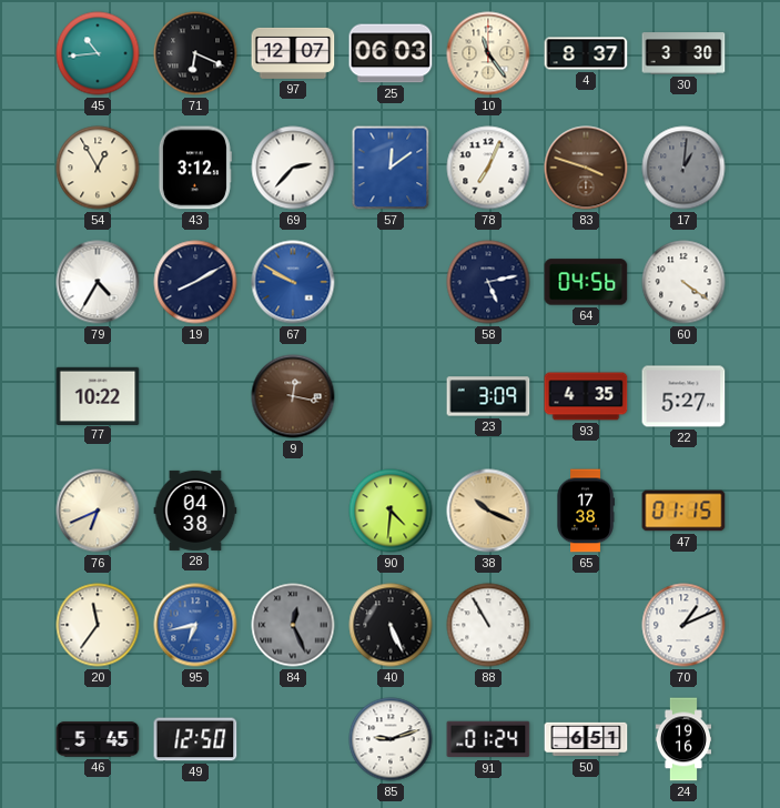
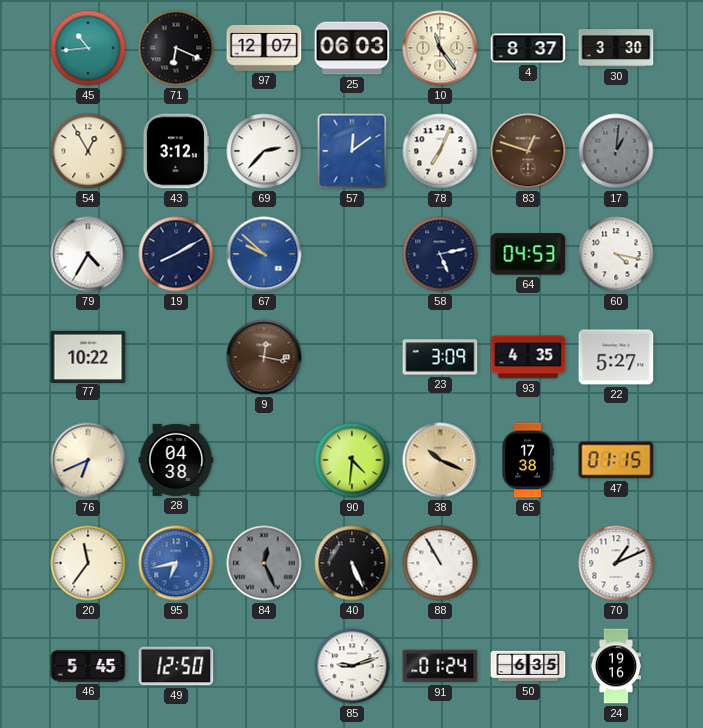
83: 3:48 -> 12:48
67: 9:50 -> 9:52
64: 04:56 -> 04:53
60: 4:21 -> 4:17
50: 6:51 -> 6:35
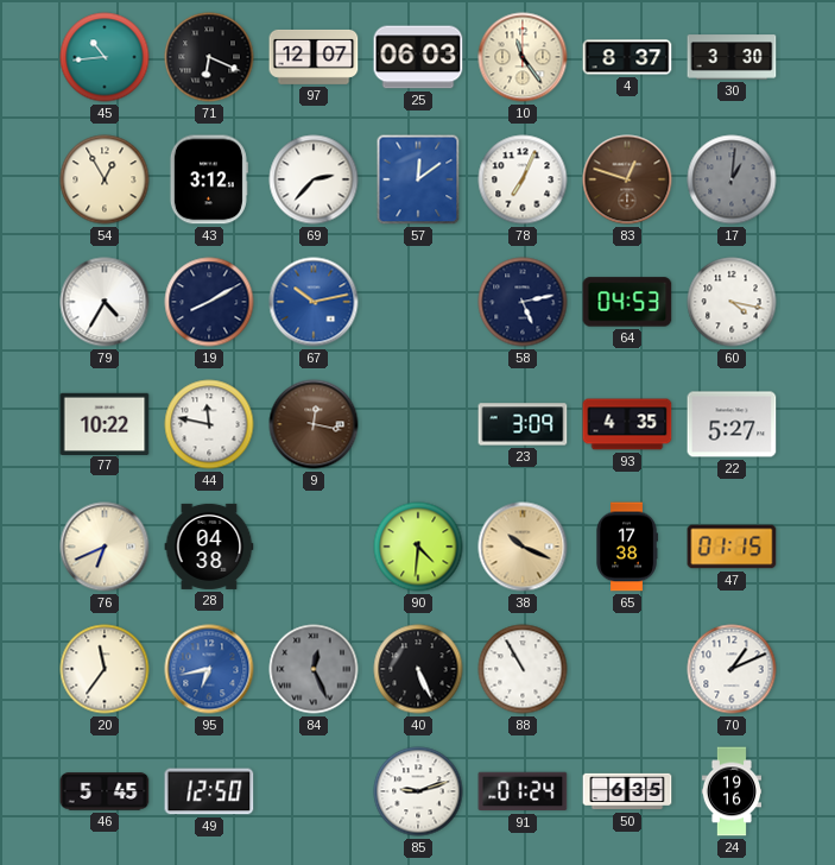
67: 9:52 -> 10:13
44: none -> 11:47
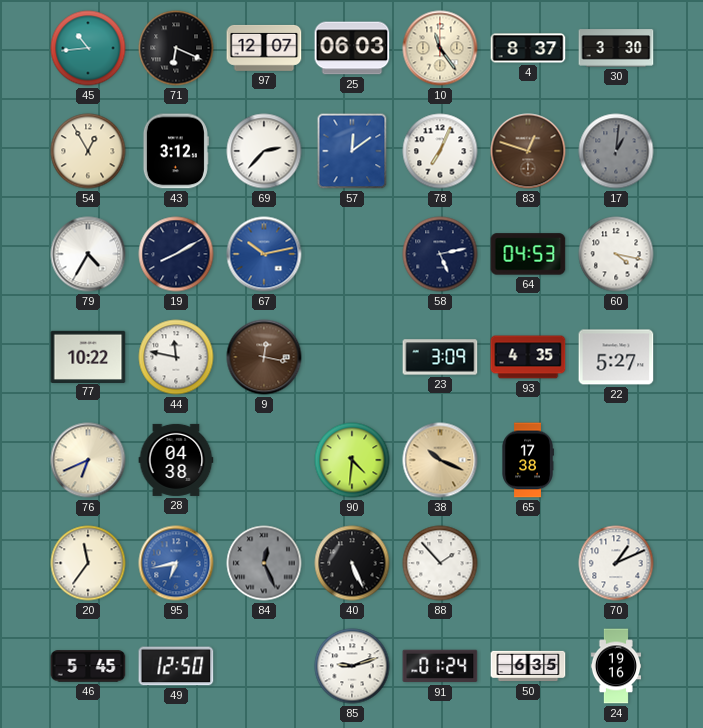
47: 01:15 -> none
88: 10:55 -> 1:53
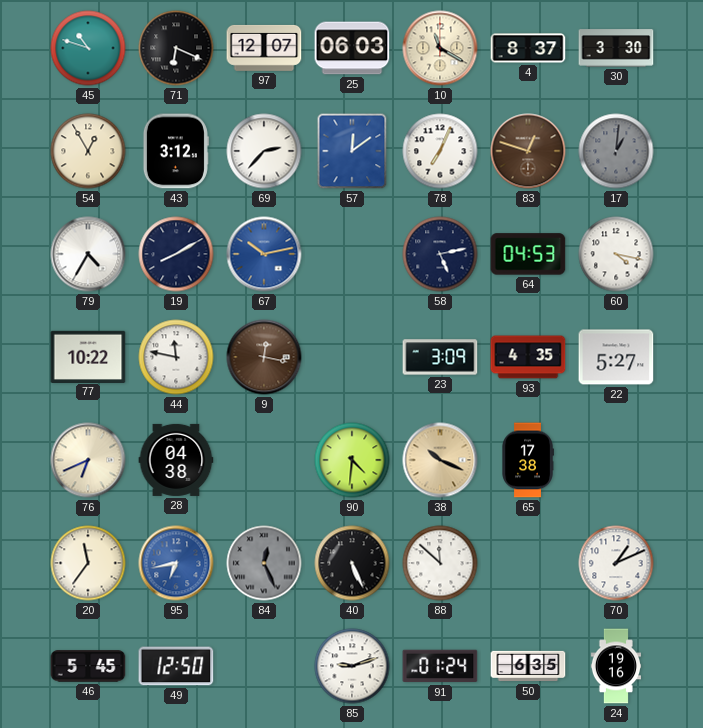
45: 10:44 -> 10:48
10: 11:24 -> 11:20
88: 1:53 -> 11:52
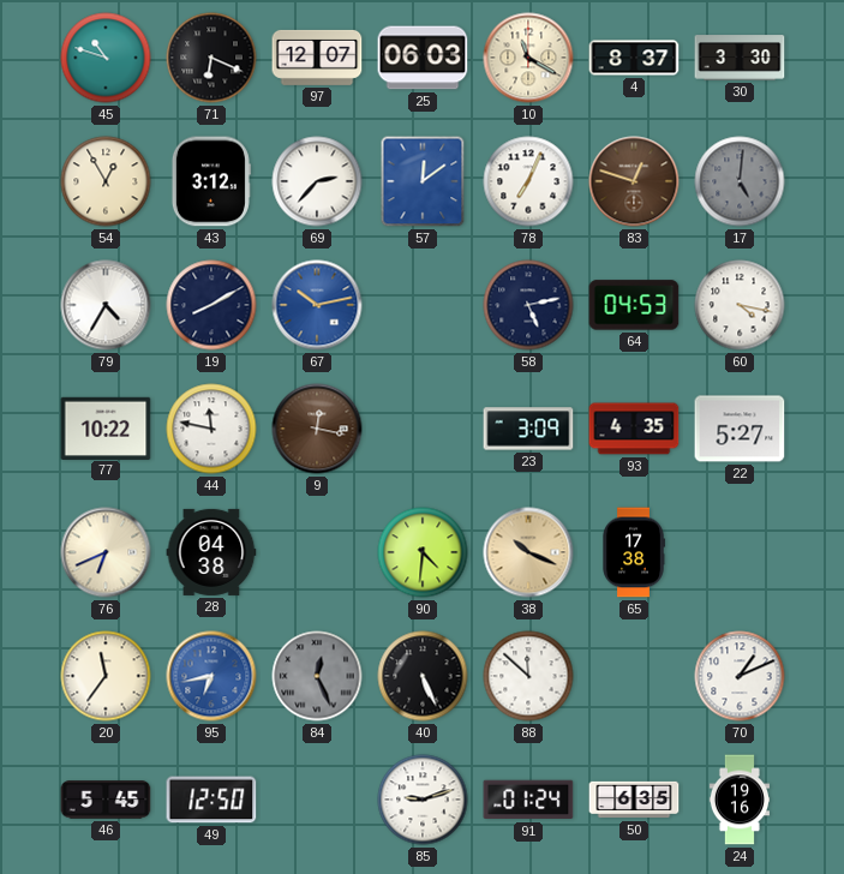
17: 1:01 -> 5:01
